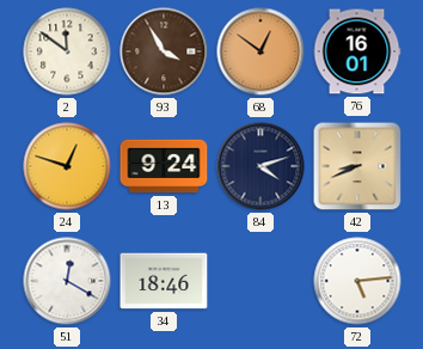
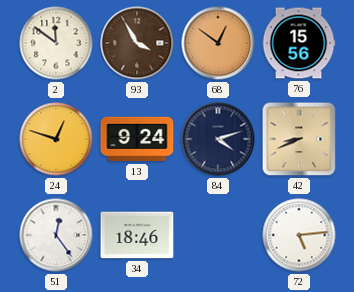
76: 16:01 -> 15:56
51: 12:20 -> 12:24
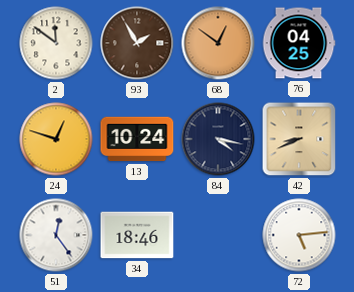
93: 3:55 -> 1:55
76: 15:56 -> 04:25
13: 9:24 -> 10:24
84: 4:12 -> 4:17
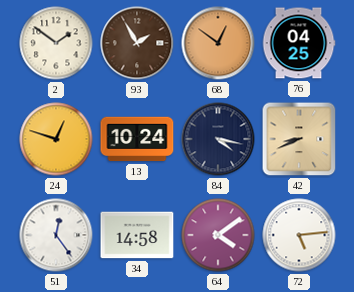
2: 11:51 -> 1:51
34: 18:46 -> 14:58
64: none -> 4:09
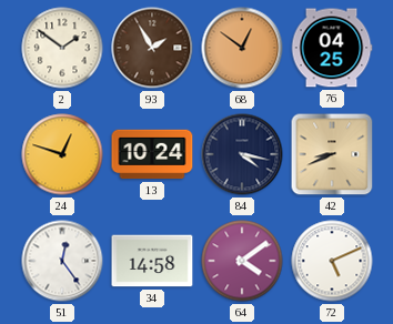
72: 5:14 -> 5:11
